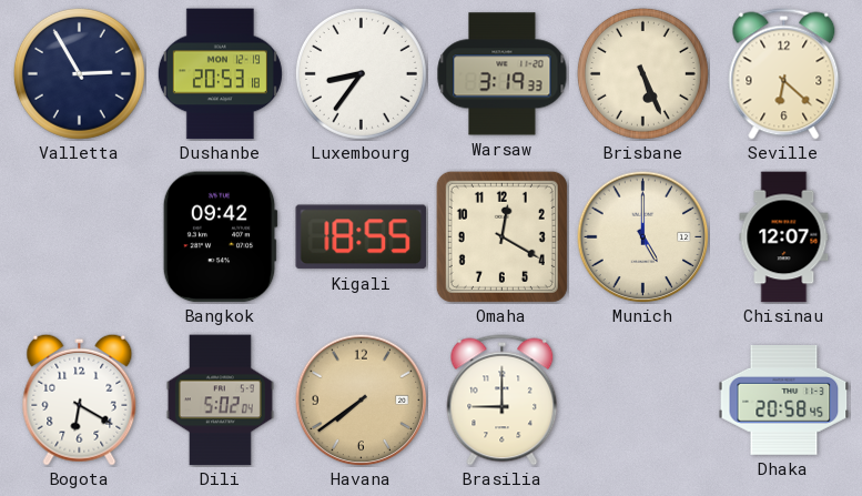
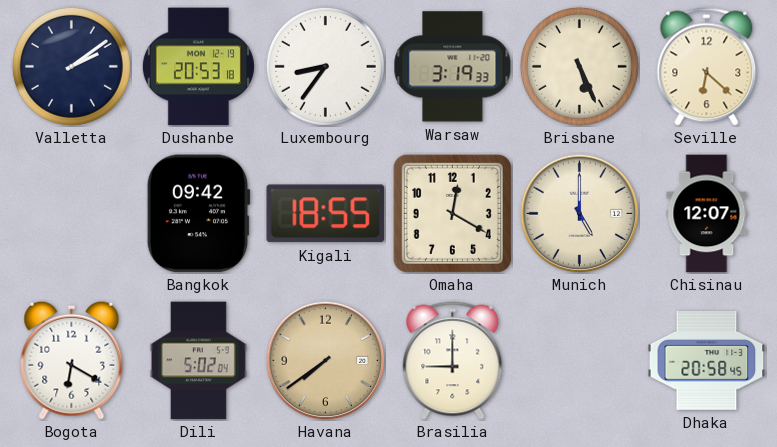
Valletta: 2:55 -> 2:09
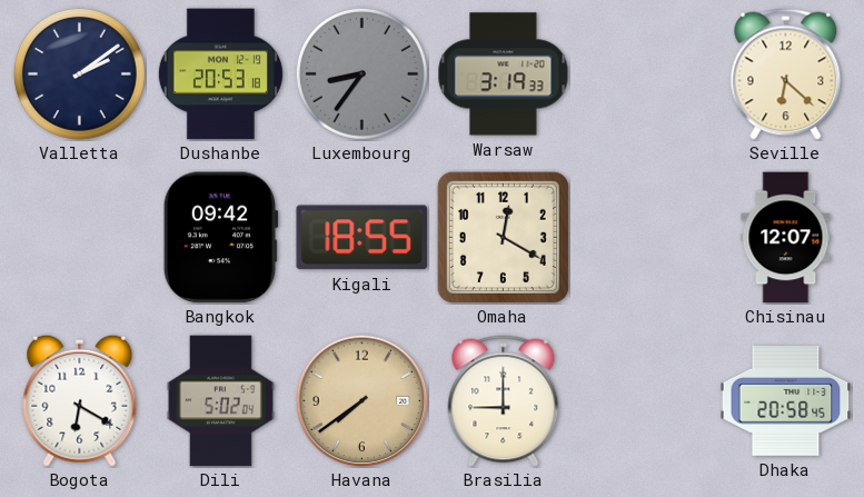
Luxembourg dial: white -> grey
Brisbane: 5:26 -> none
Munich: 5:00 -> none
